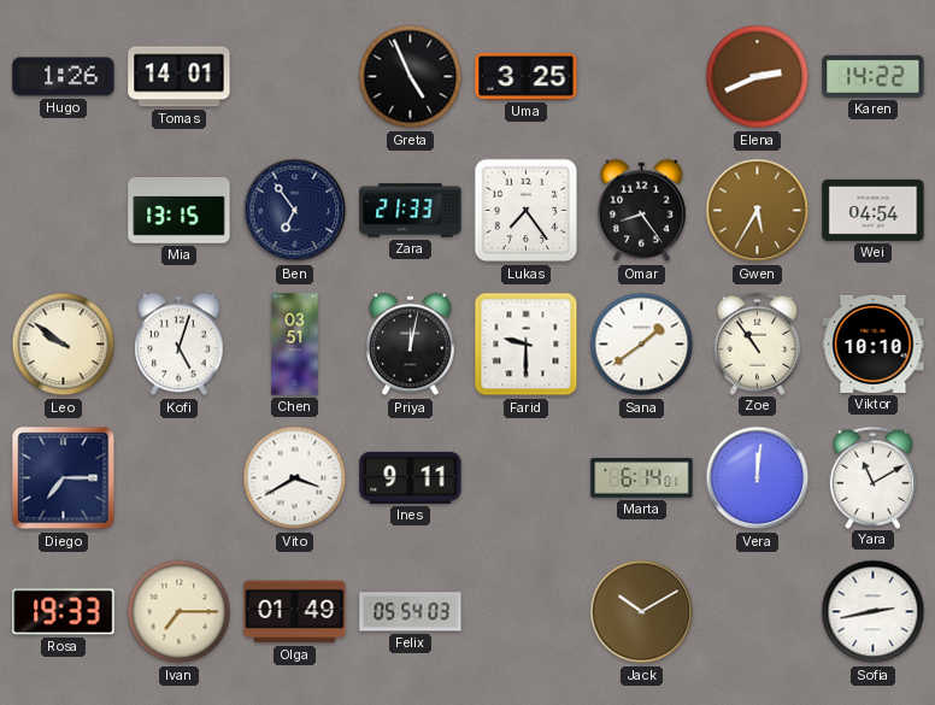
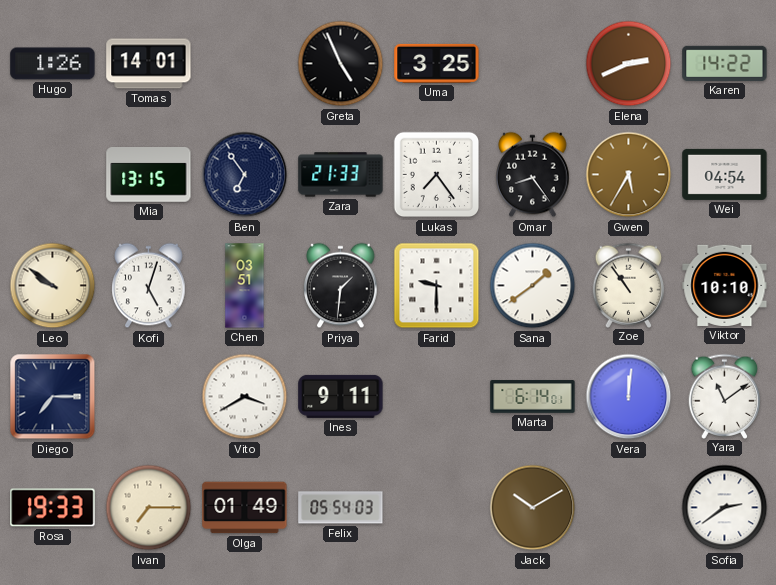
Priya: 12:02 -> 1:31
Yara: 11:10 -> 11:09
Sofia: 2:43 -> 2:39
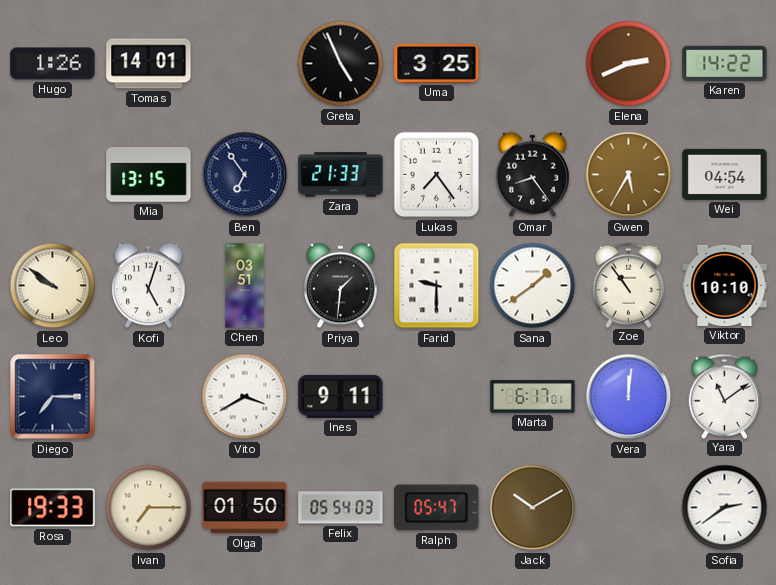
Marta: 6:14 -> 6:17
Olga: 01:49 -> 01:50
Ralph: none -> 05:47
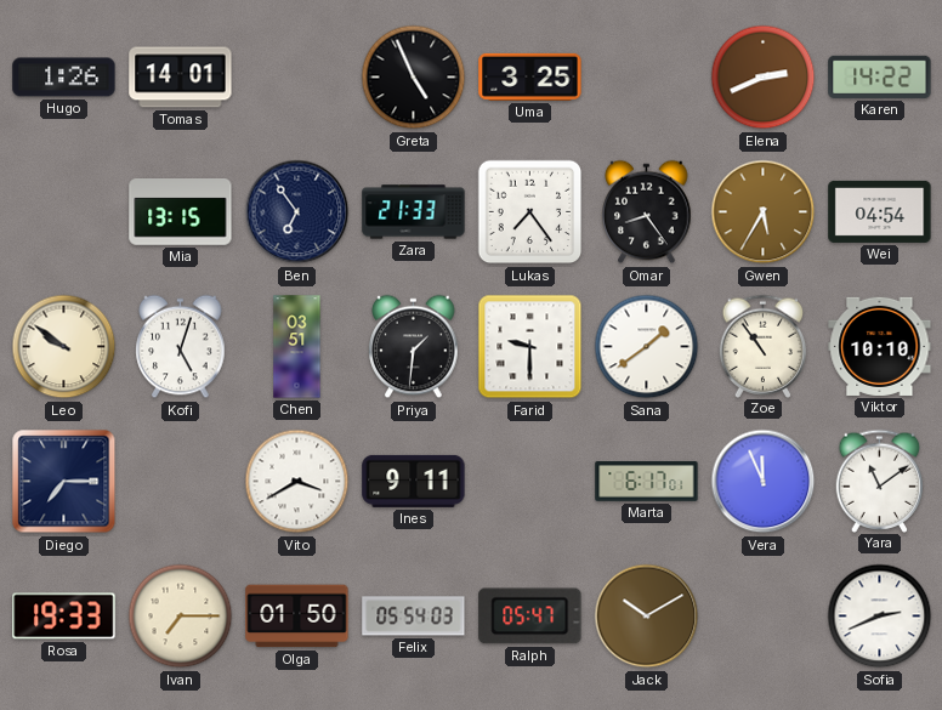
Vera: 12:01 -> 11:56
Sofia: 2:39 -> 2:41
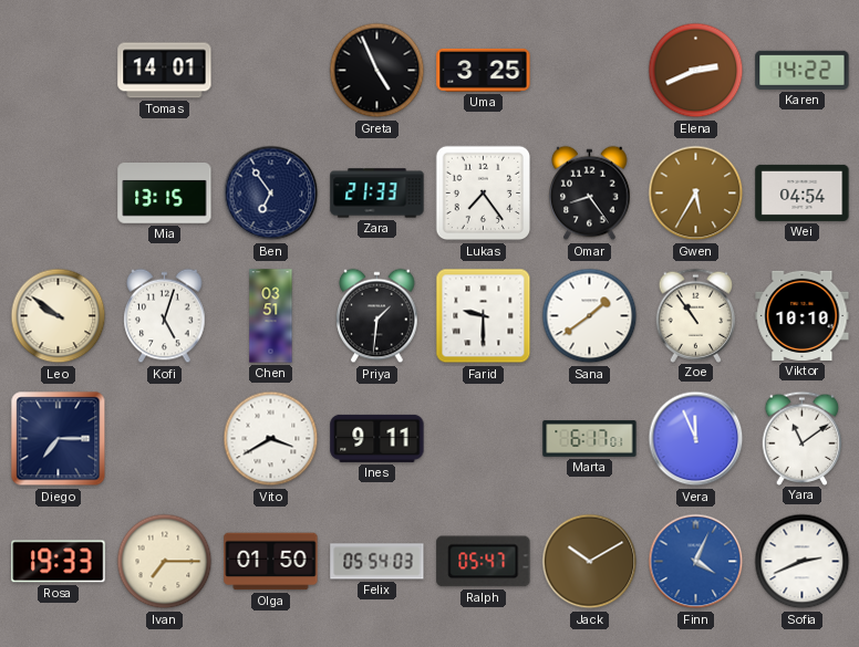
Hugo: 1:26 -> none
Finn: none -> 4:04
